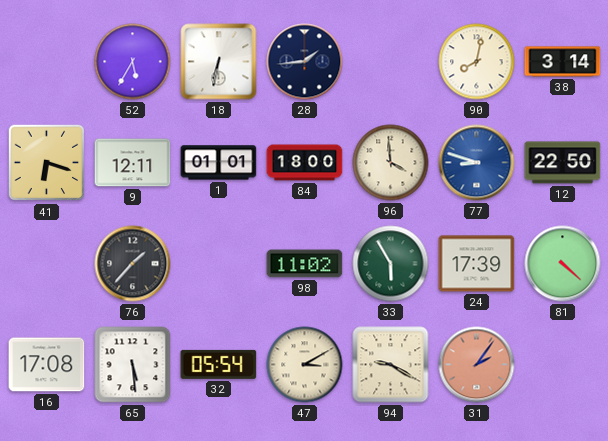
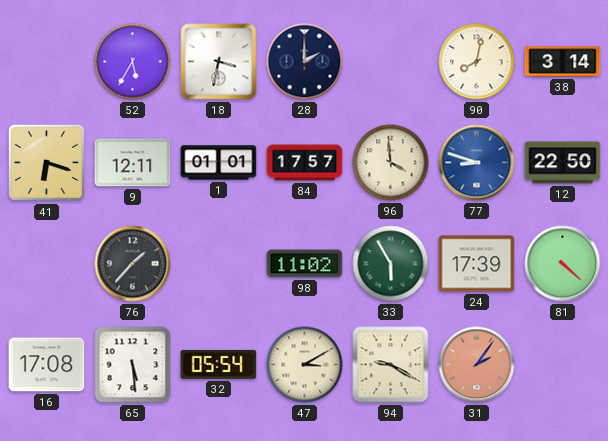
18: 6:32 -> 3:32
28: 1:44 -> 2:00
84: 18:00 -> 17:57
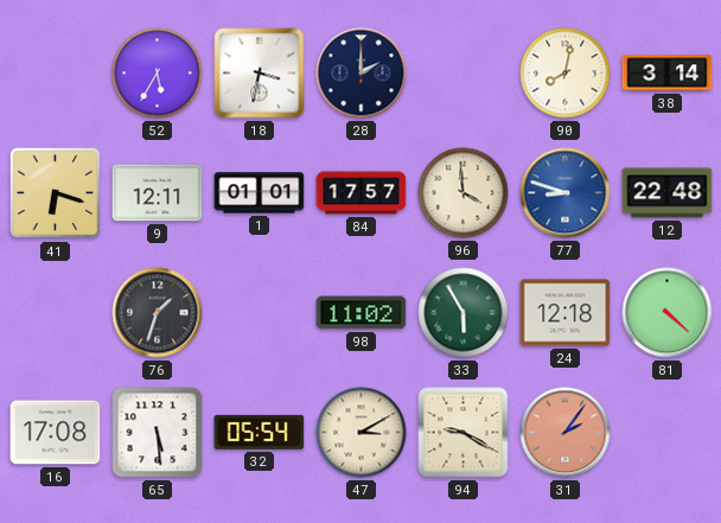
12: 22:50 -> 22:48
76: 1:37 -> 1:33
24: 17:39 -> 12:18
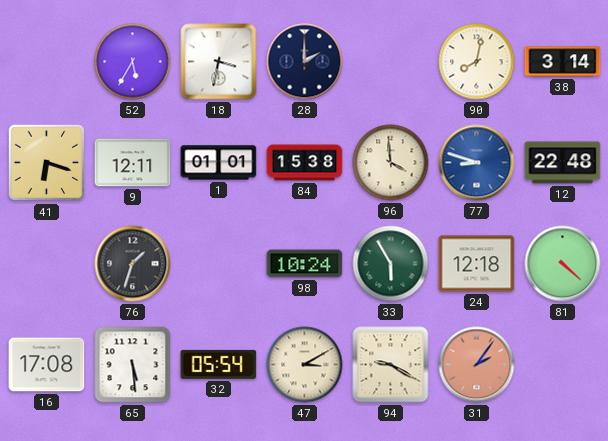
84: 17:57 -> 15:38
98: 11:02 -> 10:24
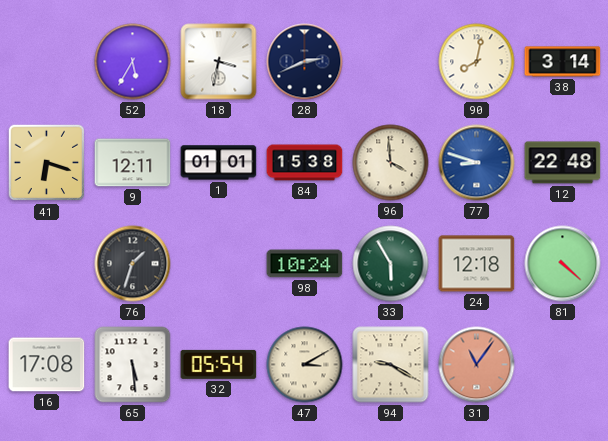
28: 2:00 -> 2:41
31: 2:06 -> 11:06
